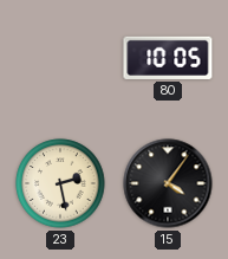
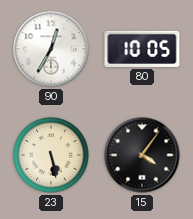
90: none -> 12:35
23: 2:28 -> 5:28
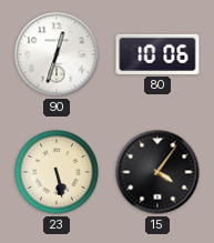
90: 12:35 -> 12:33
80: 10:05 -> 10:06
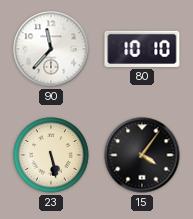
90: 12:33 -> 11:37
80: 10:06 -> 10:10
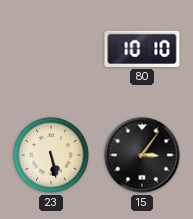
90: 11:37 -> none
15: 4:06 -> 3:06
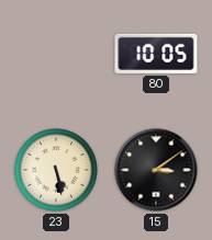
80: 10:10 -> 10:05
15: 3:06 -> 3:09
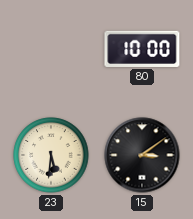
80: 10:05 -> 10:00
23: 5:28 -> 5:31
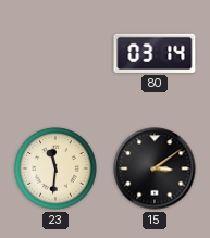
80: 10:00 -> 03:14
23: 5:31 -> 11:31
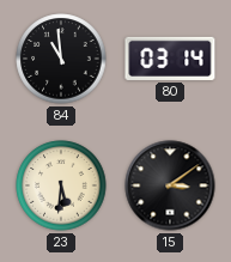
84: none -> 10:59
23: 11:31 -> 5:31
